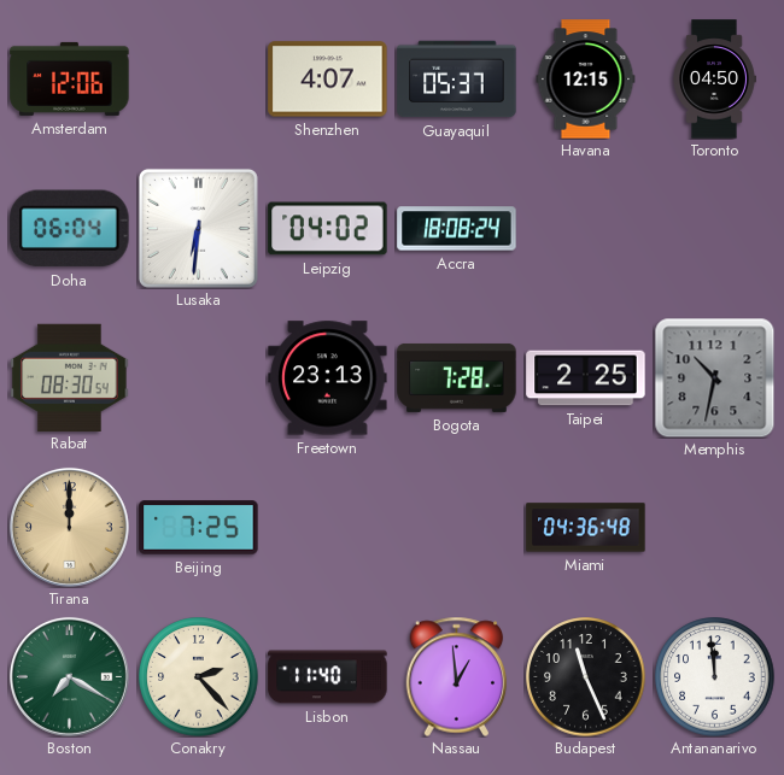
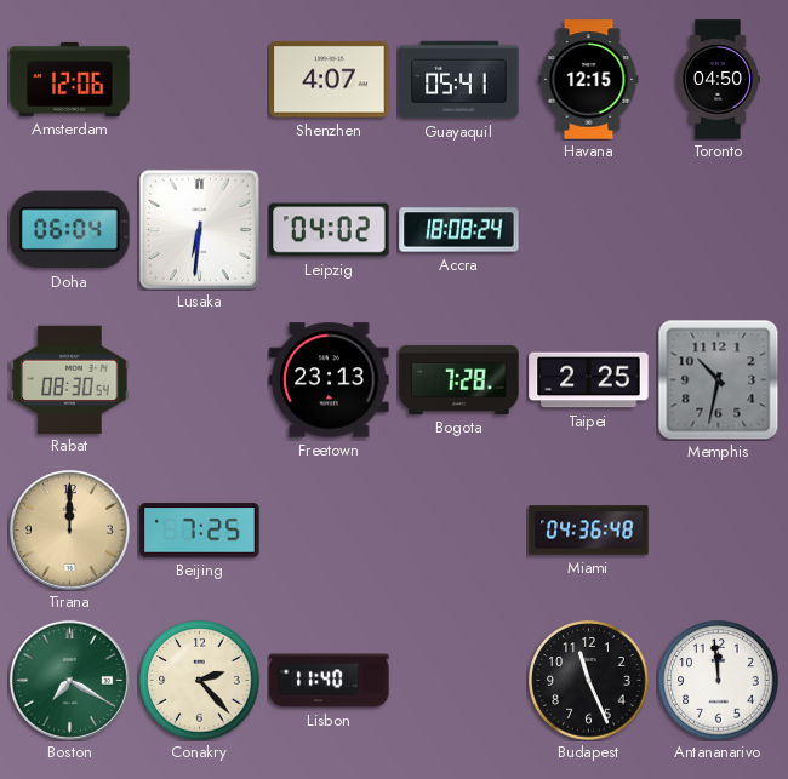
Guayaquil: 05:37 -> 05:41
Nassau: 12:59 -> none
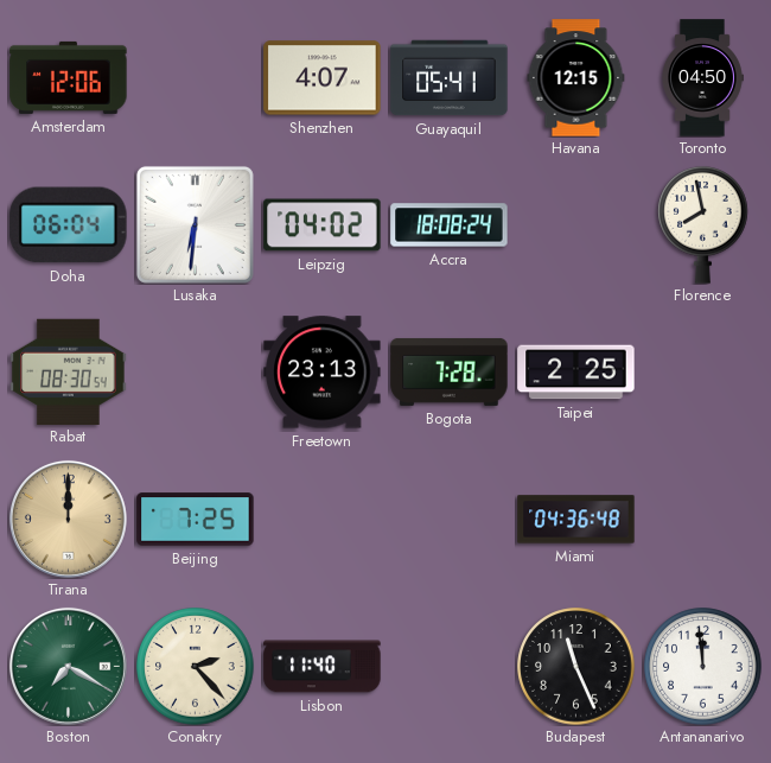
Florence: none -> 7:58
Memphis: 10:32 -> none
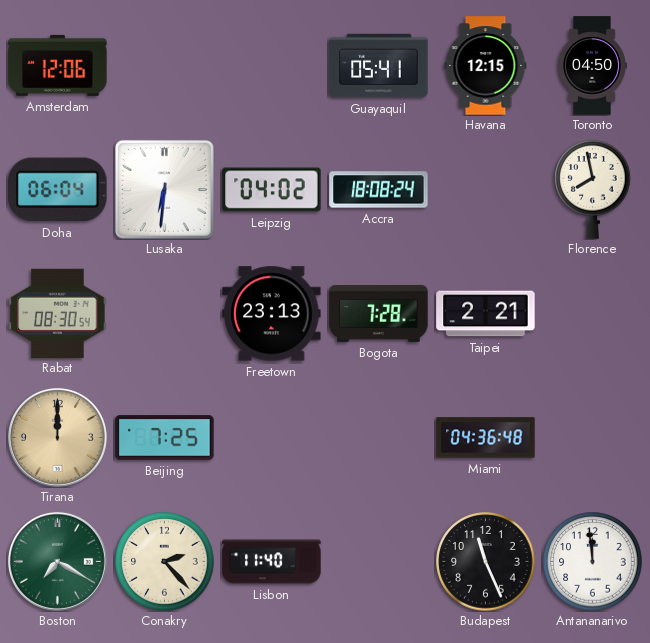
Shenzhen: 4:07 -> none
Taipei: 2:25 -> 2:21
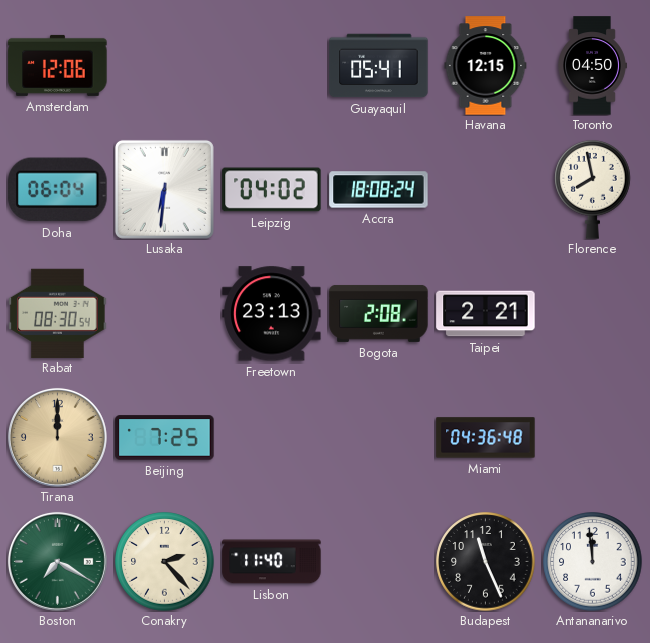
Bogota: 7:28 -> 2:08
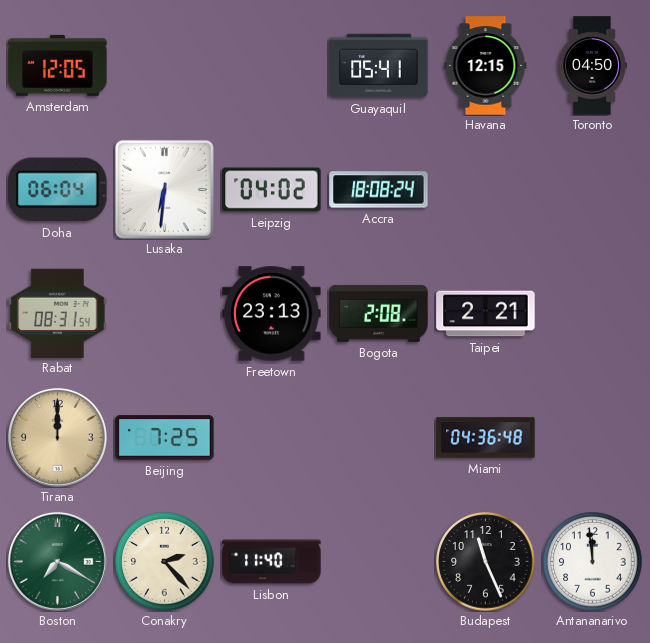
Amsterdam: 12:06 -> 12:05
Florence: 7:58 -> none
Rabat: 08:30 -> 08:31
